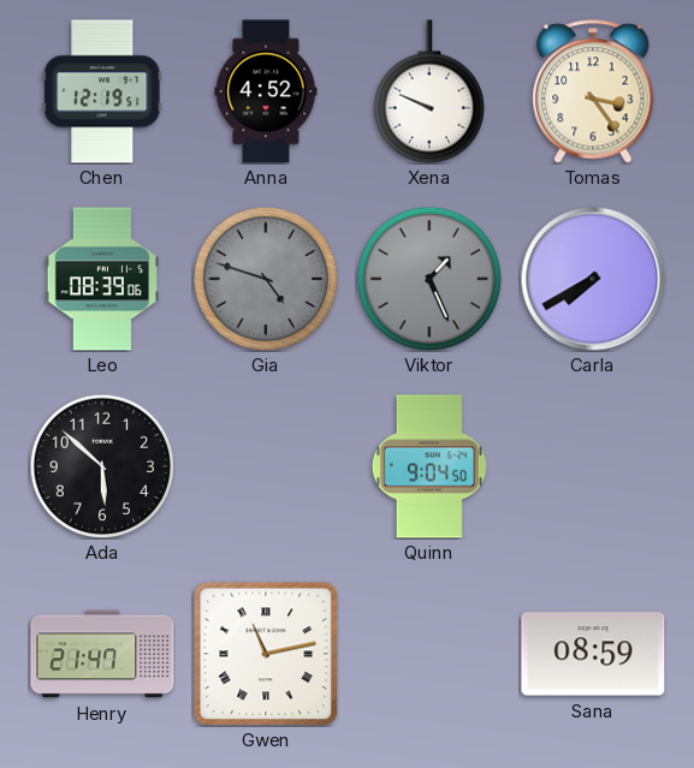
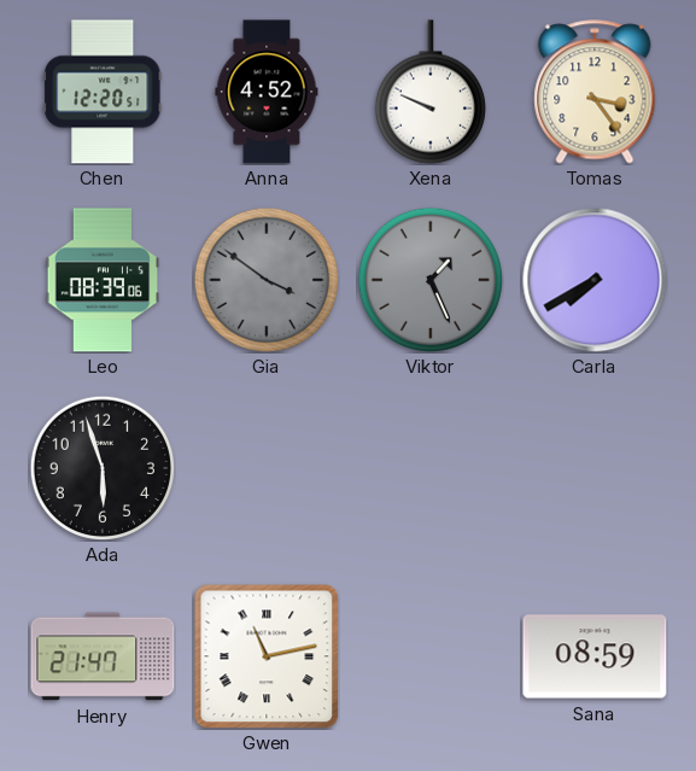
Chen: 12:19 -> 12:20
Gia: 4:48 -> 3:51
Ada: 5:52 -> 5:57
Quinn: 9:04 -> none
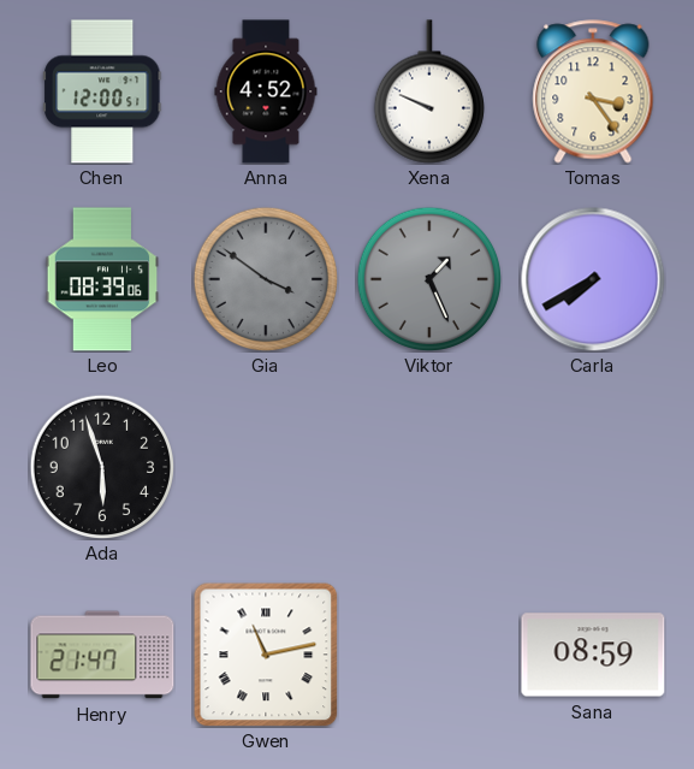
Chen: 12:20 -> 12:00
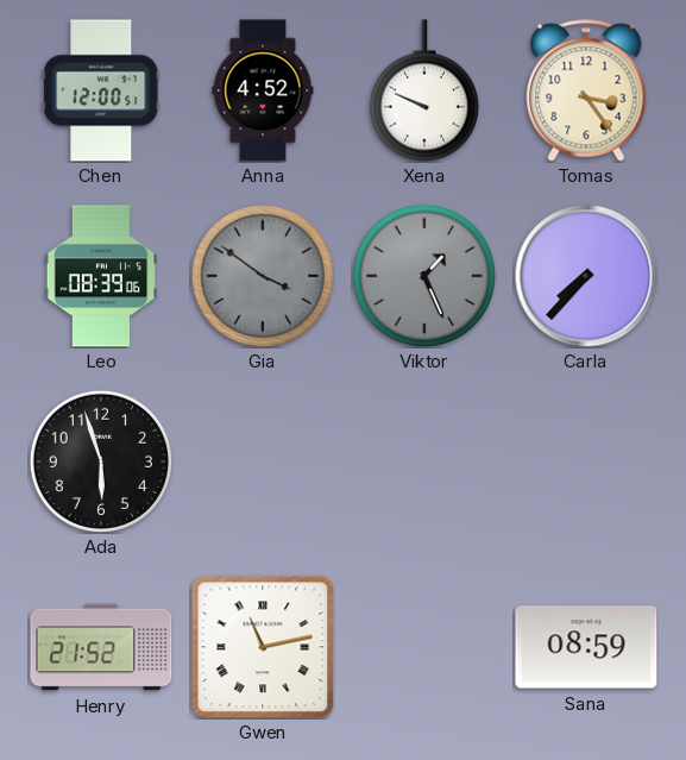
Carla: 7:40 -> 7:37
Henry: 21:47 -> 21:52
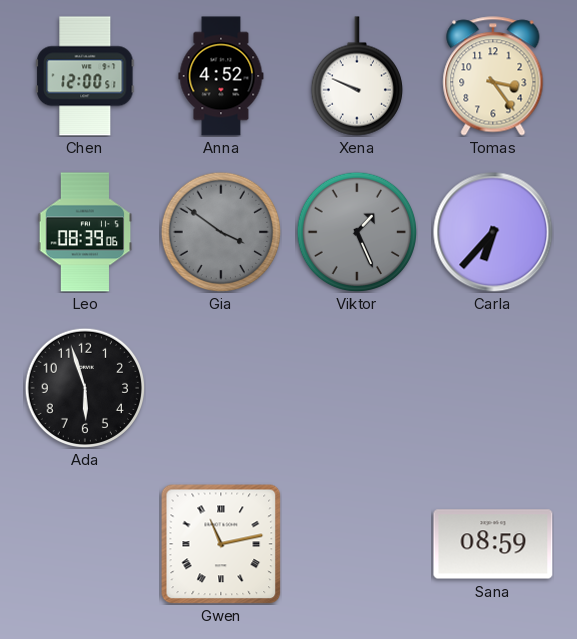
Carla: 7:37 -> 6:37
Henry: 21:52 -> none
